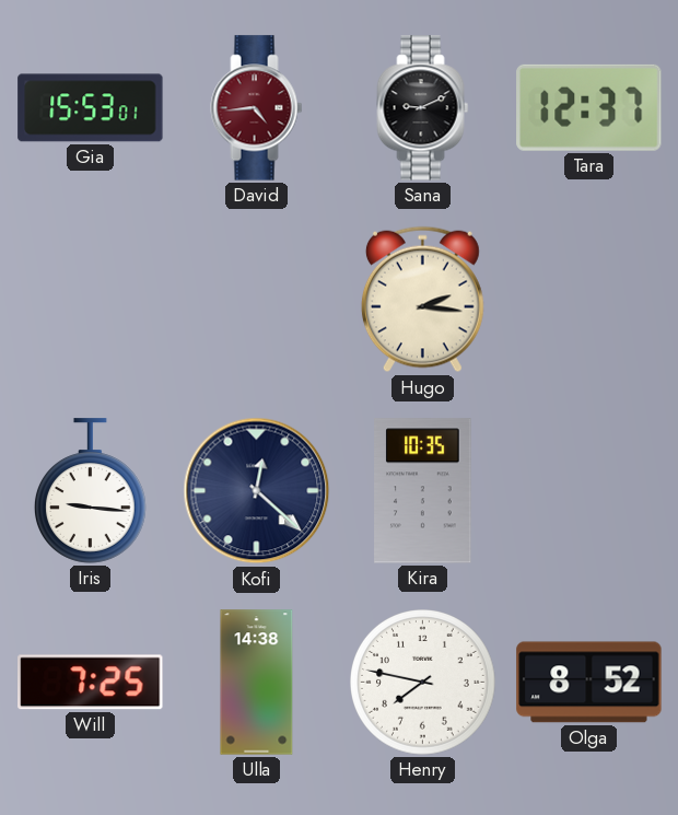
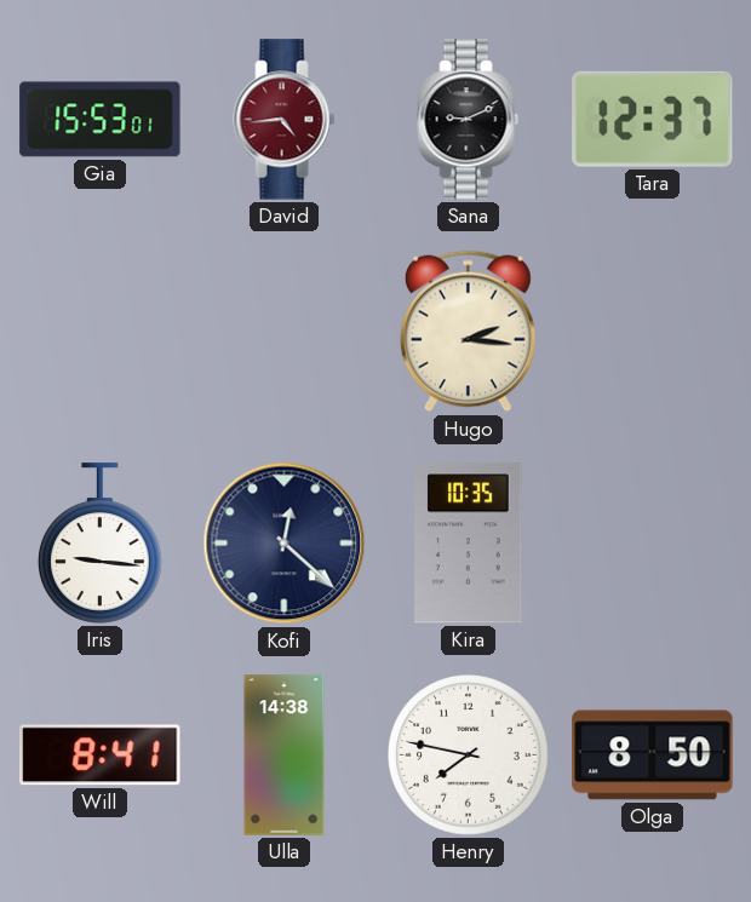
Will: 7:25 -> 8:41
Olga: 8:52 -> 8:50
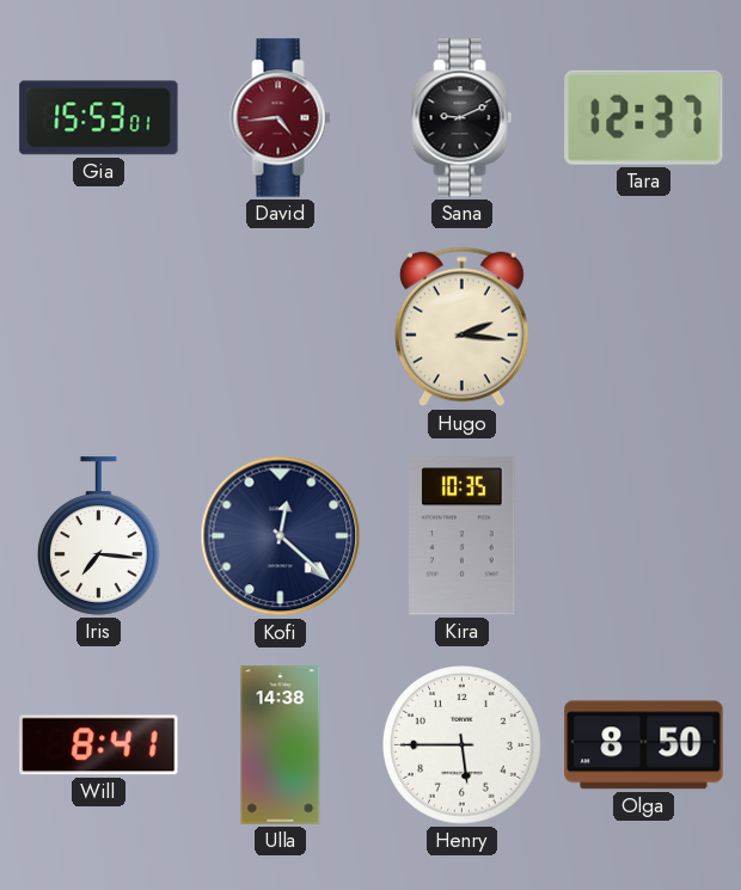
Iris: 9:16 -> 7:16
Henry: 7:47 -> 5:45
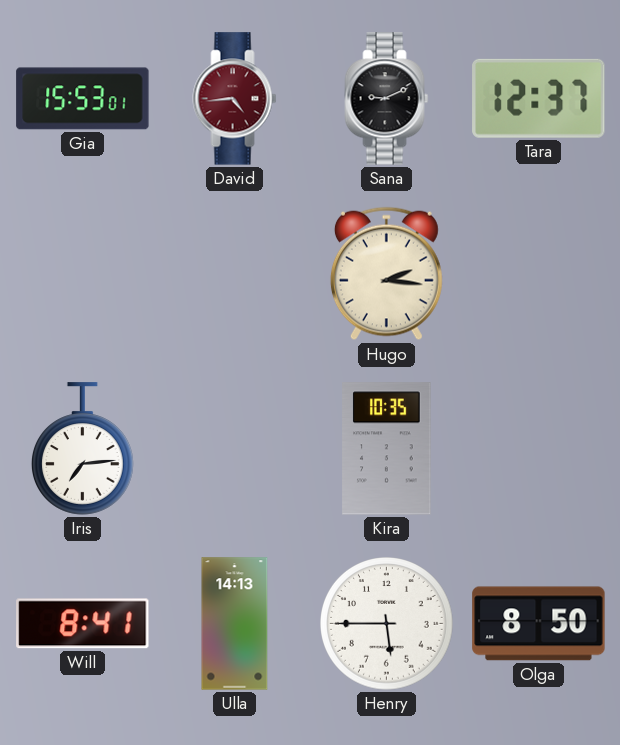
Iris: 7:16 -> 7:14
Kofi: 12:22 -> none
Ulla: 14:38 -> 14:13
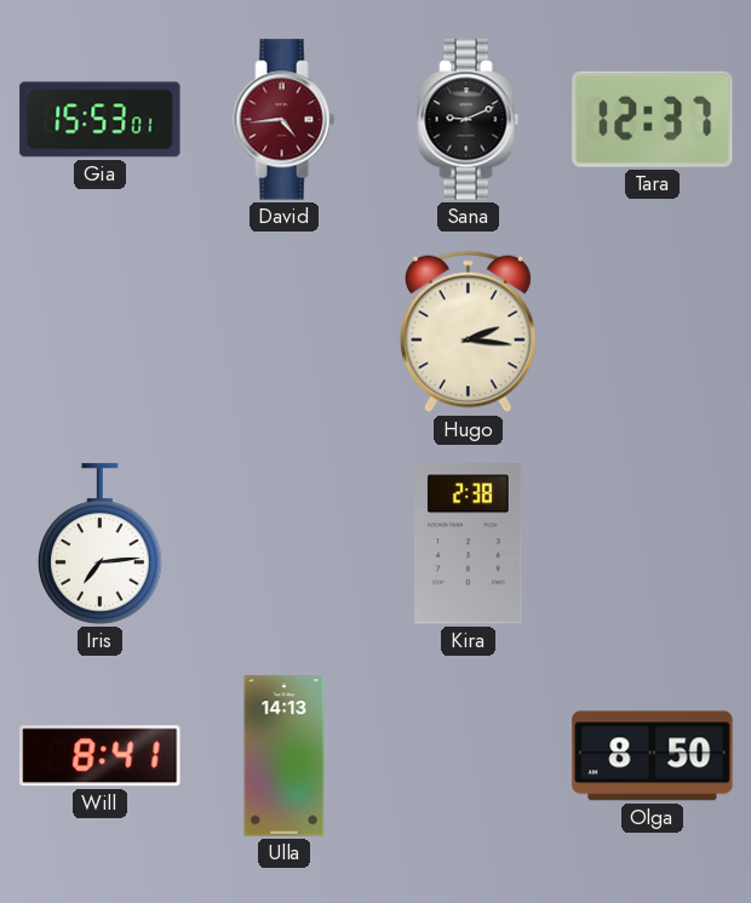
Kira: 10:35 -> 2:38
Henry: 5:45 -> none
